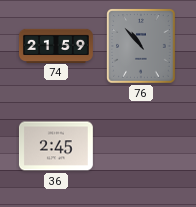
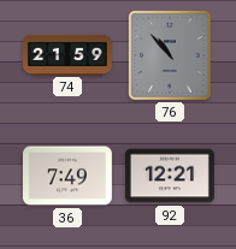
36: 2:45 -> 7:49
92: none -> 12:21
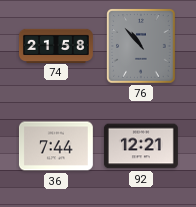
74: 21:59 -> 21:58
36: 7:49 -> 7:44
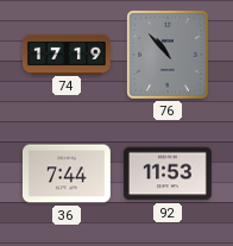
74: 21:58 -> 17:19
92: 12:21 -> 11:53
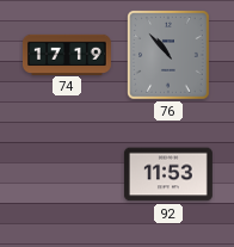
36: 7:44 -> none
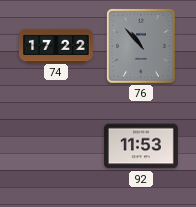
74: 17:19 -> 17:22
